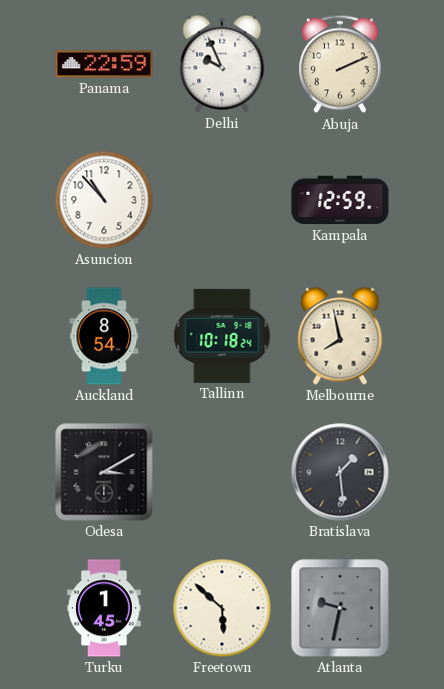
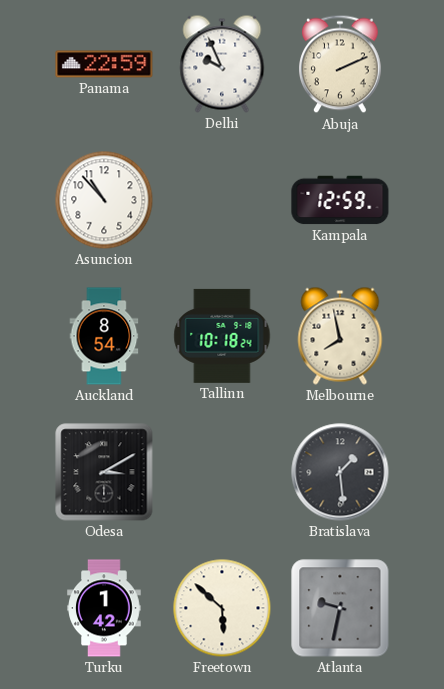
Turku: 1:45 -> 1:42
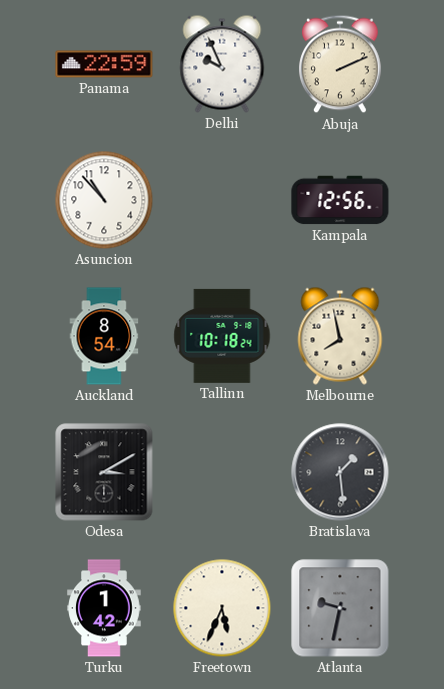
Kampala: 12:59 -> 12:56
Freetown: 5:52 -> 5:34
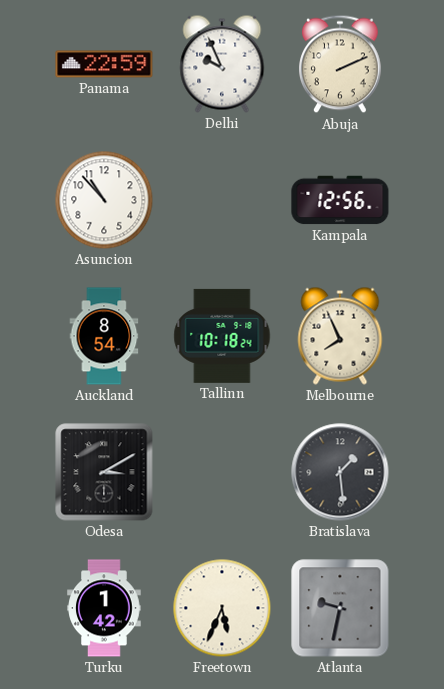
Melbourne: 7:58 -> 7:56
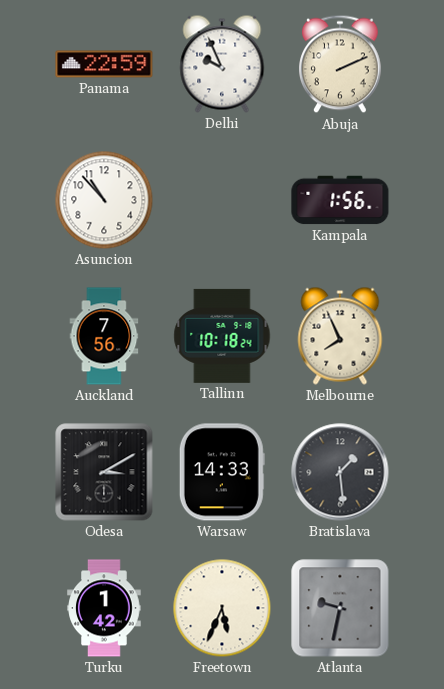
Kampala: 12:56 -> 1:56
Auckland: 8:54 -> 7:56
Warsaw: none -> 14:33
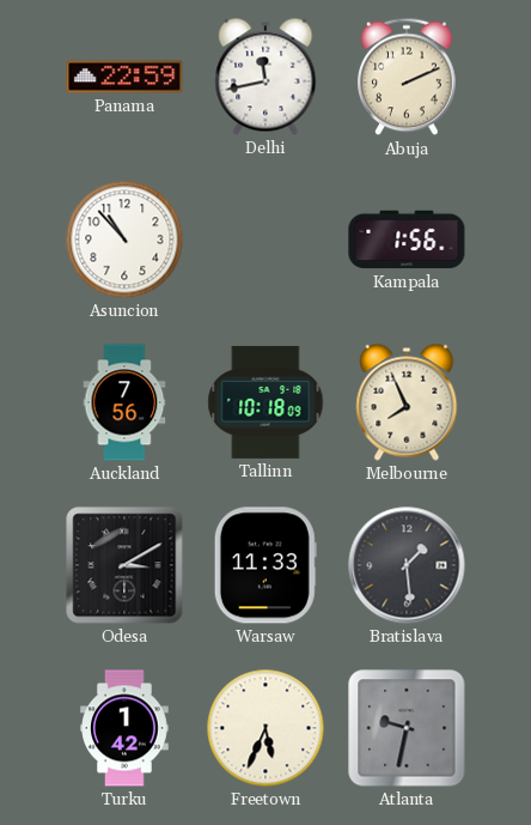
Delhi: 9:56 -> 11:43
Tallinn: 10:18:24 -> 10:18:09
Warsaw: 14:33 -> 11:33
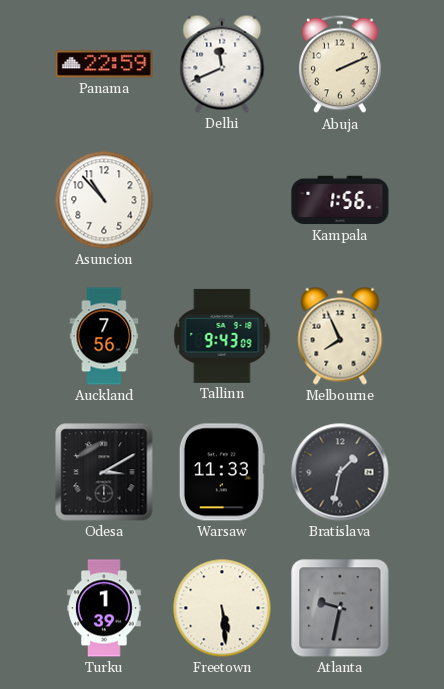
Delhi: 11:43 -> 11:41
Tallinn: 10:18 -> 9:43
Bratislava: 1:29 -> 1:32
Turku: 1:42 -> 1:39
Freetown: 5:34 -> 5:29
